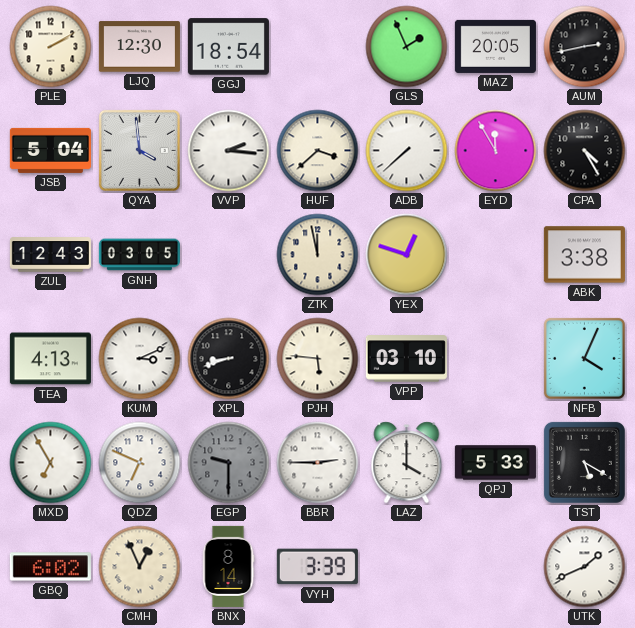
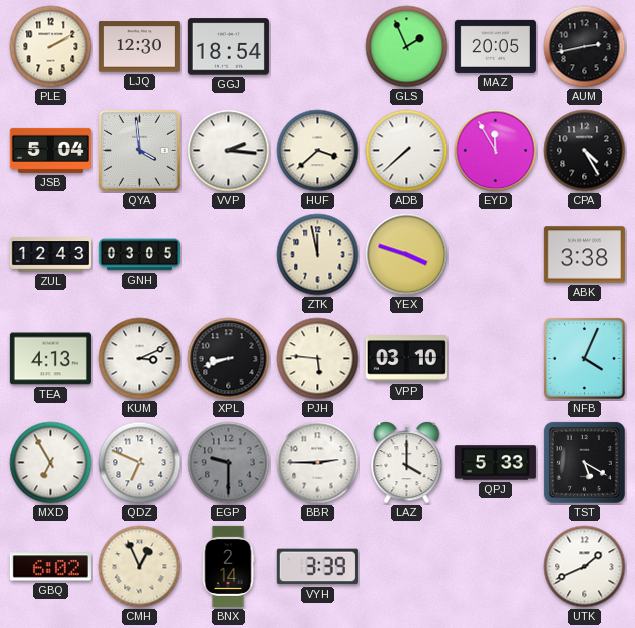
YEX: 12:48 -> 3:48
BNX: 8:14 -> 2:14
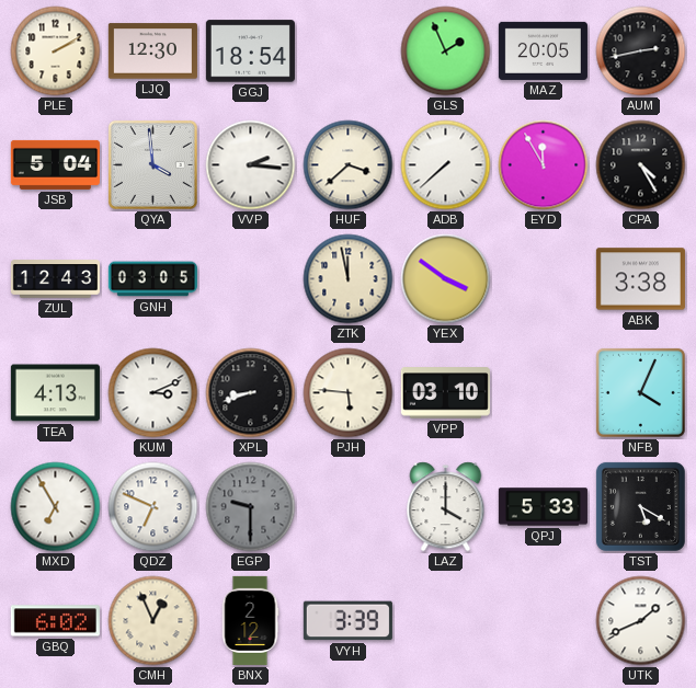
YEX: 3:48 -> 3:51
BBR: 2:45 -> none
BNX: 2:14 -> 2:12
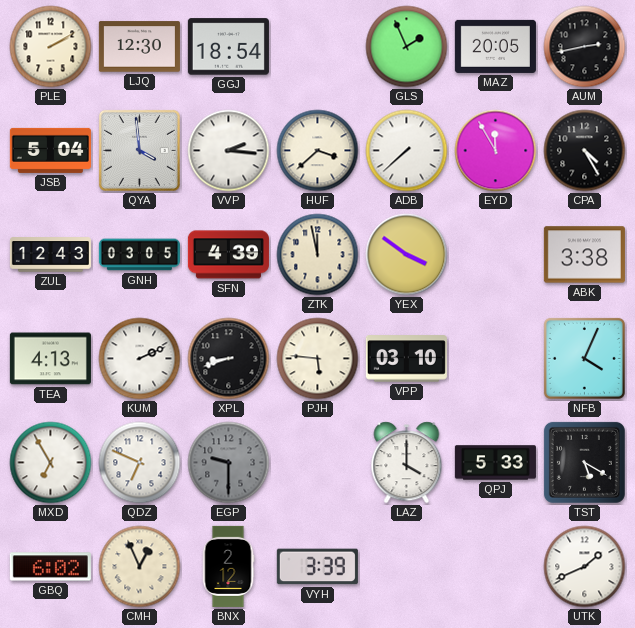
SFN: none -> 4:39
KUM: 3:11 -> 2:11
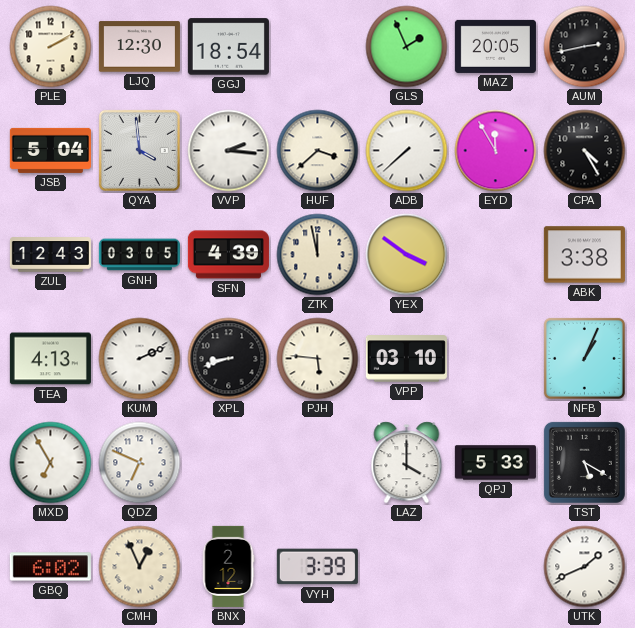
NFB: 4:04 -> 1:04
EGP: 9:30 -> none
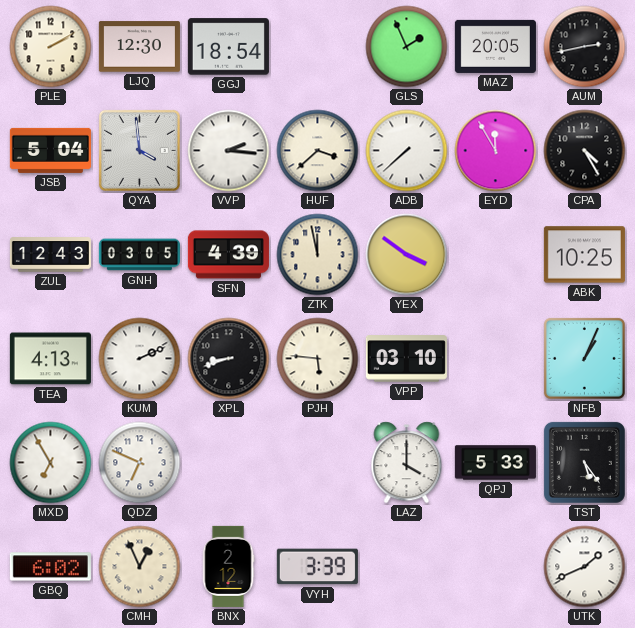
ABK: 3:38 -> 10:25
TST: 5:20 -> 5:24
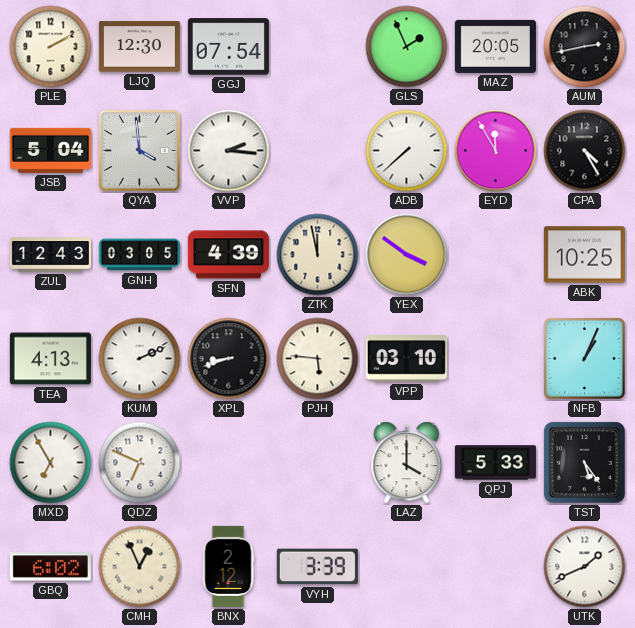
GGJ: 18:54 -> 07:54
HUF: 3:38 -> none
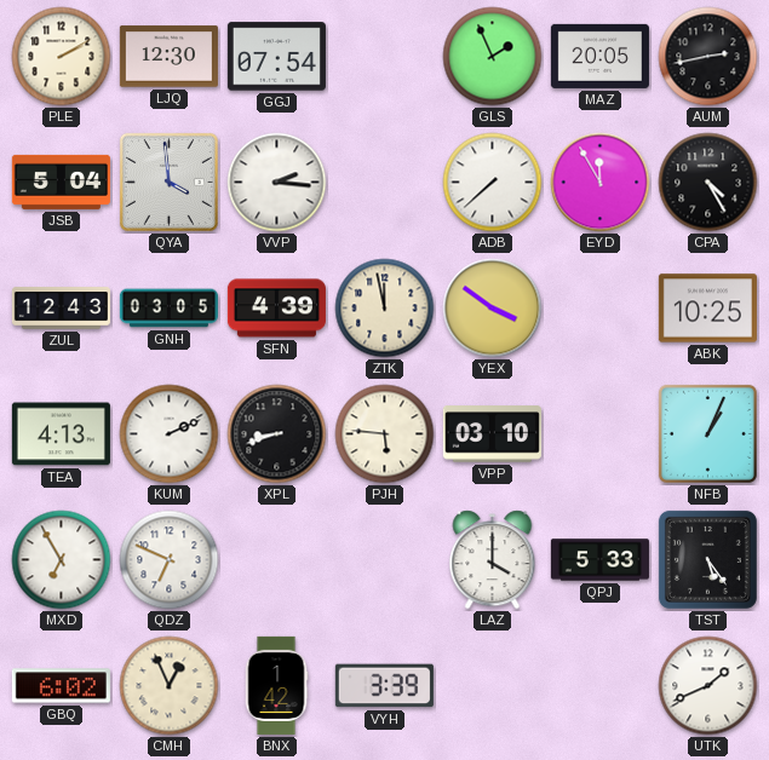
BNX: 2:12 -> 1:42
